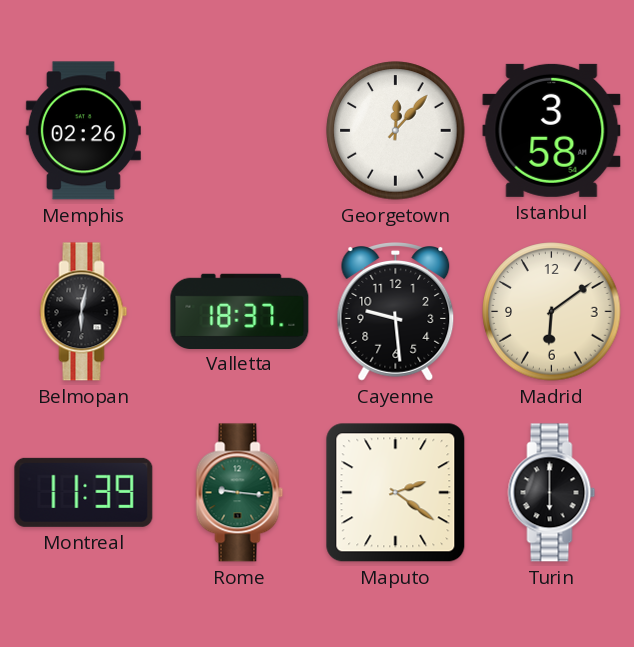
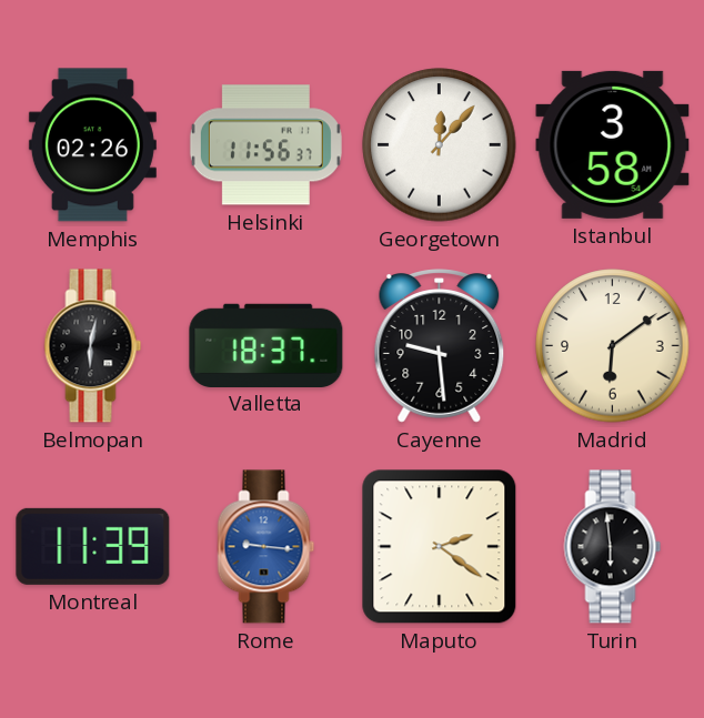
Helsinki: none -> 11:56
Rome dial: green -> blue
Turin: 6:00 -> 5:59
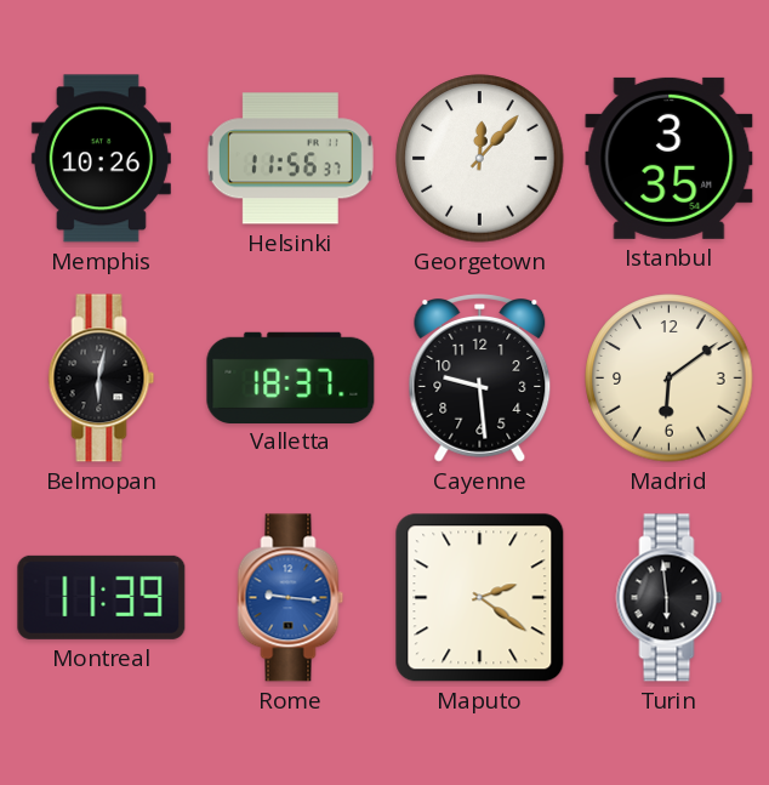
Memphis: 02:26 -> 10:26
Istanbul: 3:58 -> 3:35
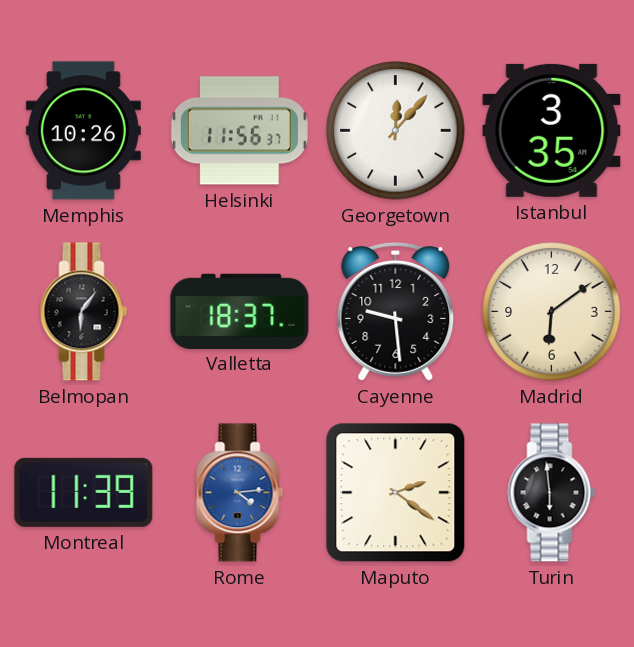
Belmopan: 6:02 -> 6:06
Rome: 9:16 -> 4:14
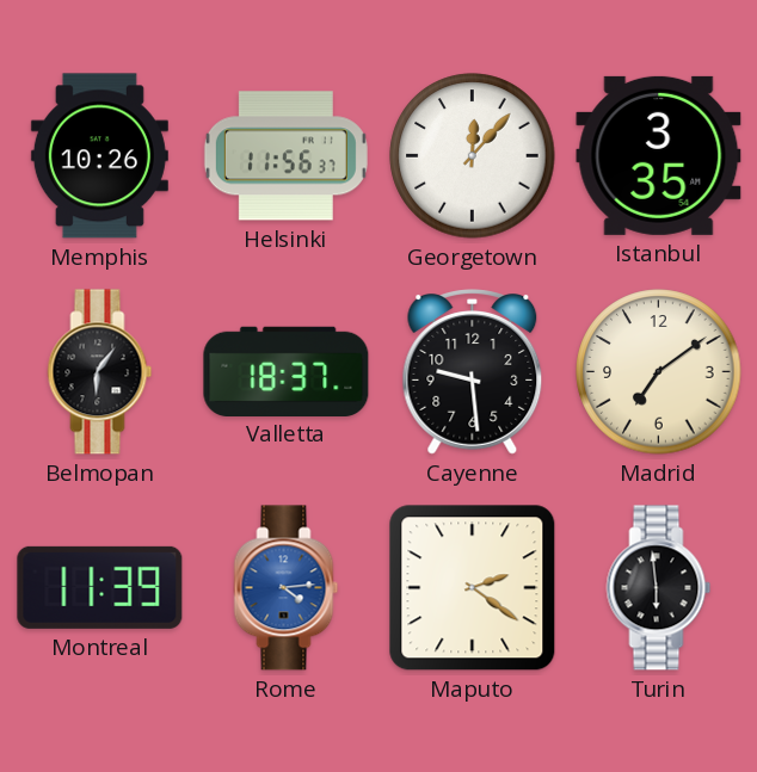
Madrid: 6:09 -> 7:09
